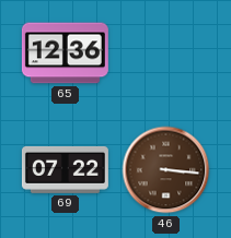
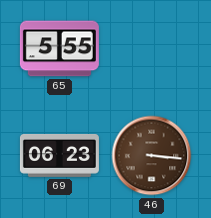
65: 12:36 -> 5:55
69: 07:22 -> 06:23
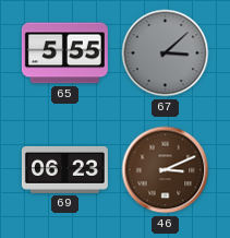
67: none -> 3:08
46: 3:16 -> 3:11
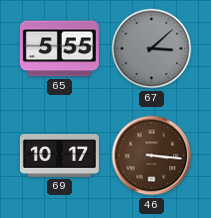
69: 06:23 -> 10:17
46: 3:11 -> 3:16
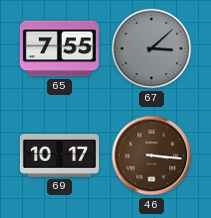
65: 5:55 -> 7:55
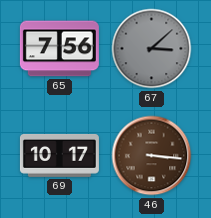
65: 7:55 -> 7:56
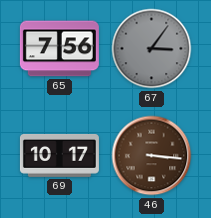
67: 3:08 -> 3:06
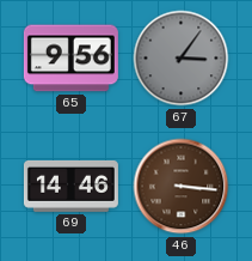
65: 7:56 -> 9:56
69: 10:17 -> 14:46
